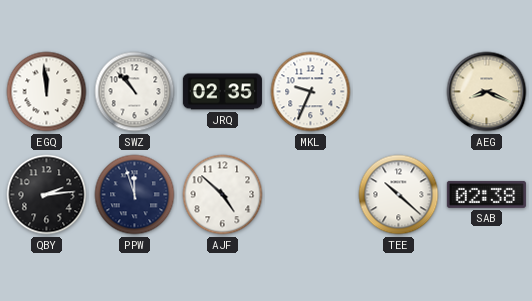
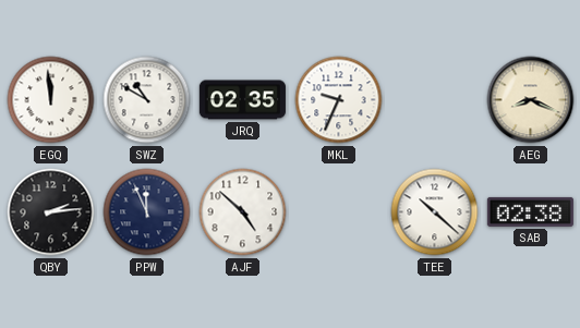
SWZ: 10:53 -> 10:50
PPW: 11:57 -> 11:56
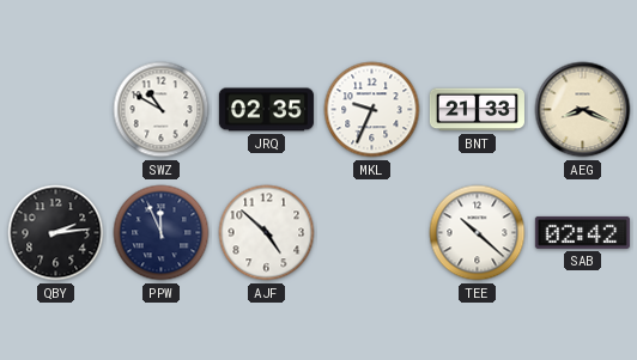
EGQ: 11:59 -> none
BNT: none -> 21:33
SAB: 02:38 -> 02:42
